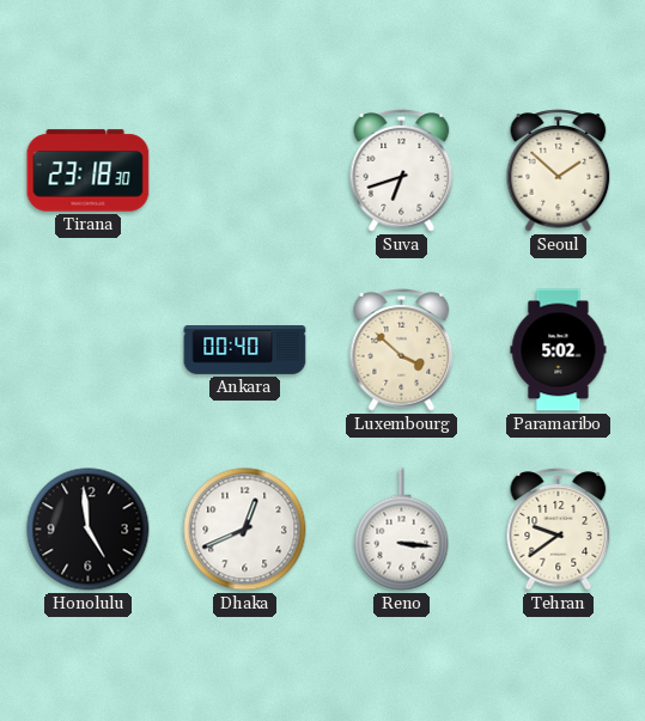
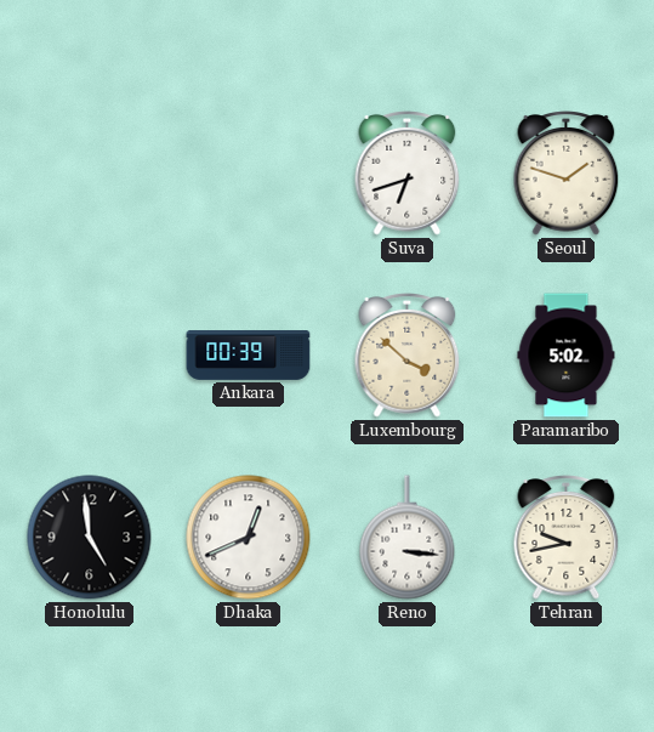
Tirana: 23:18 -> none
Seoul: 1:52 -> 1:48
Ankara: 00:40 -> 00:39
Tehran: 9:39 -> 9:43
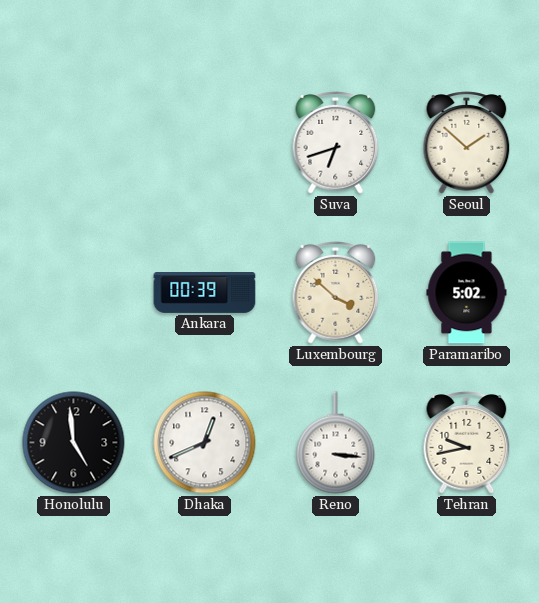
Seoul: 1:48 -> 1:52
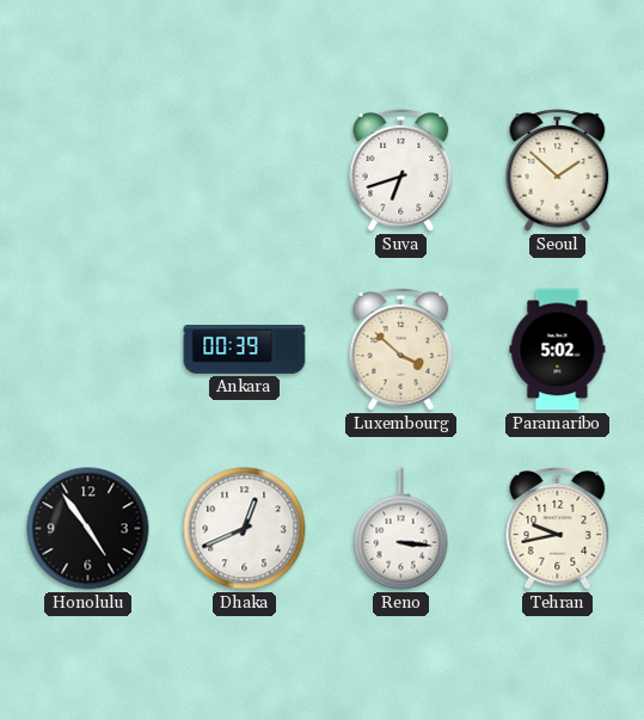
Honolulu: 4:59 -> 4:54
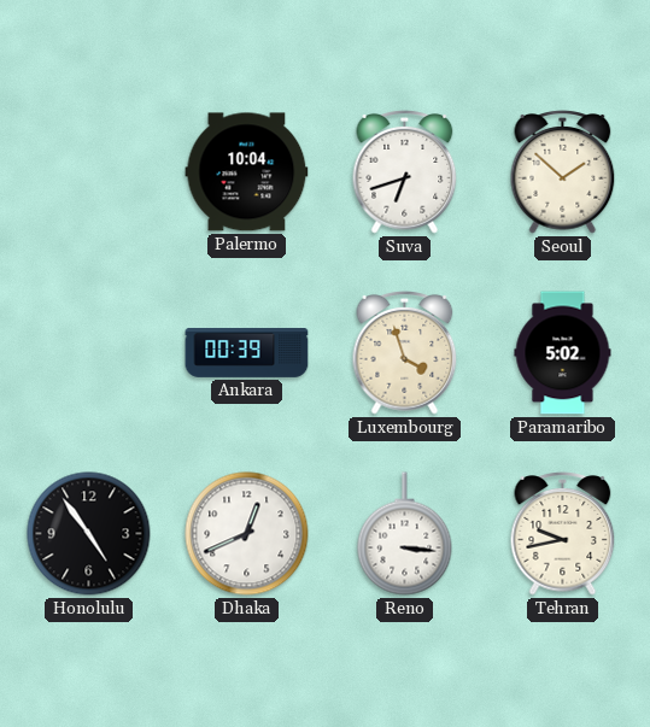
Palermo: none -> 10:04
Luxembourg: 3:52 -> 3:57
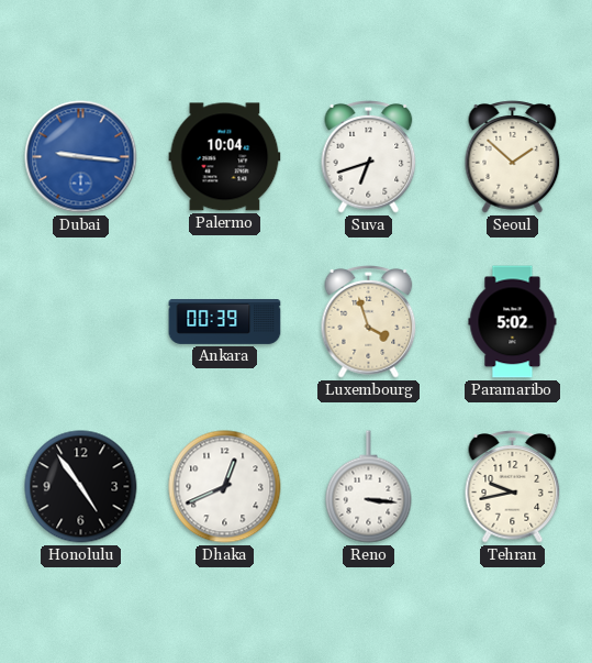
Dubai: none -> 9:16
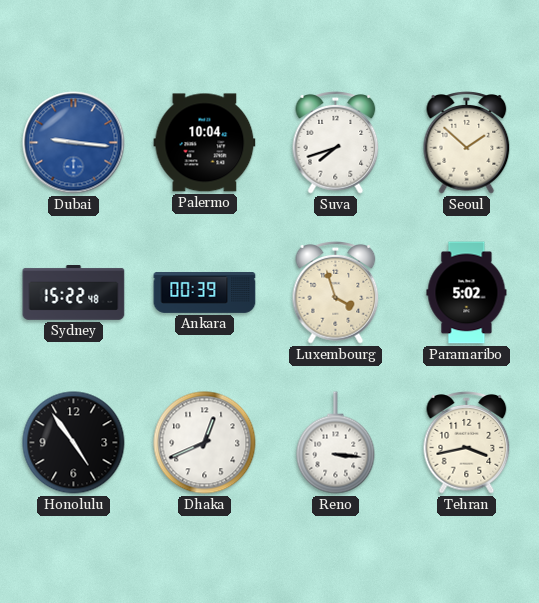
Suva: 6:42 -> 7:42
Sydney: none -> 15:22
Tehran: 9:43 -> 3:43
